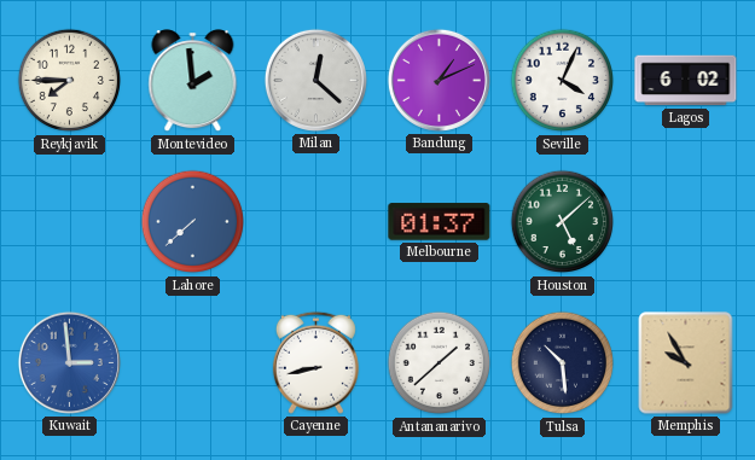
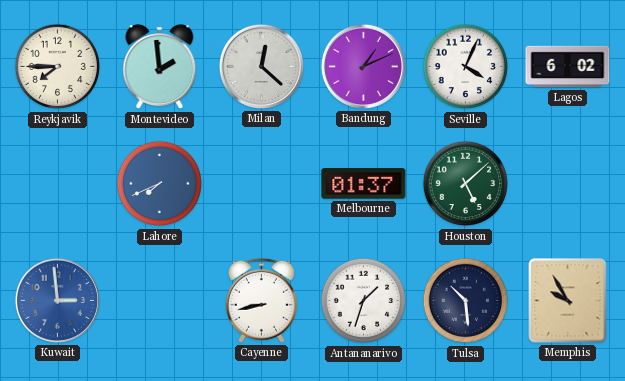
Lahore: 7:38 -> 7:41
Antananarivo: 1:38 -> 1:33
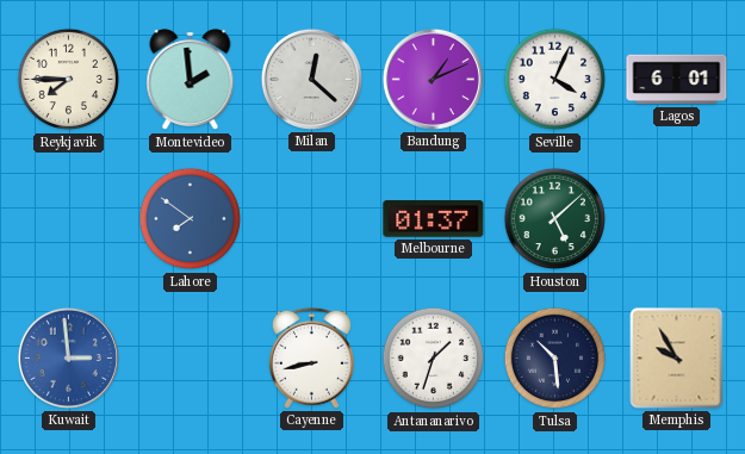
Lagos: 6:02 -> 6:01
Lahore: 7:41 -> 7:51
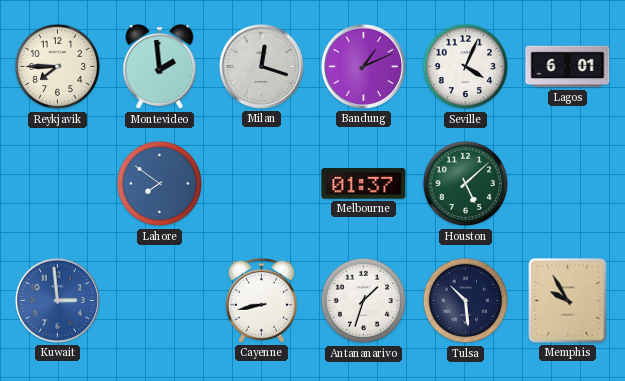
Milan: 12:22 -> 12:18
